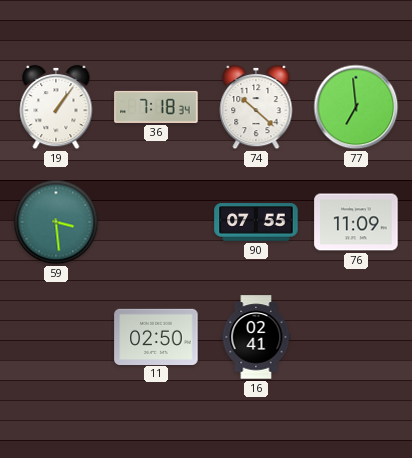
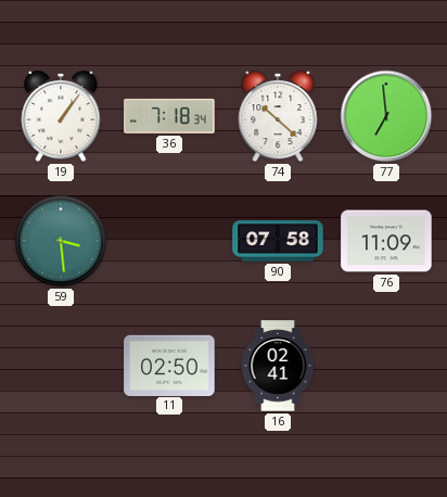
90: 07:55 -> 07:58
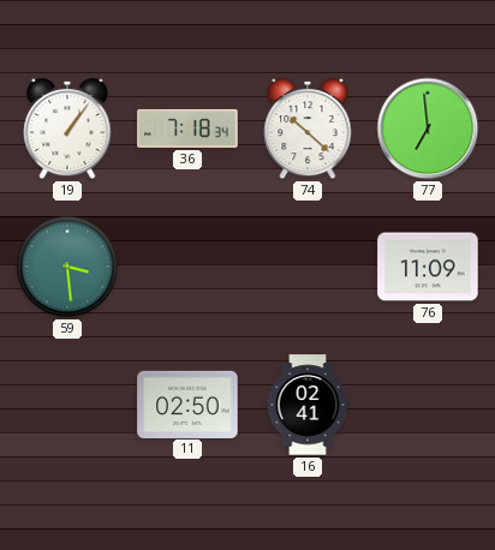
90: 07:58 -> none
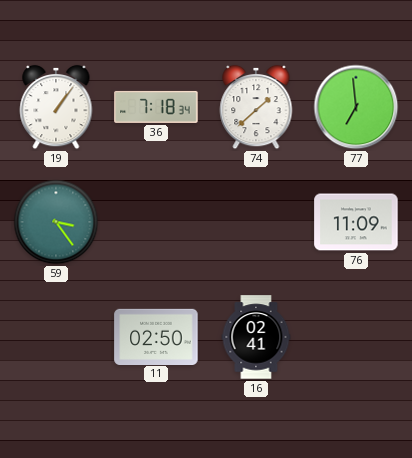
74: 10:22 -> 1:38
59: 3:29 -> 3:24
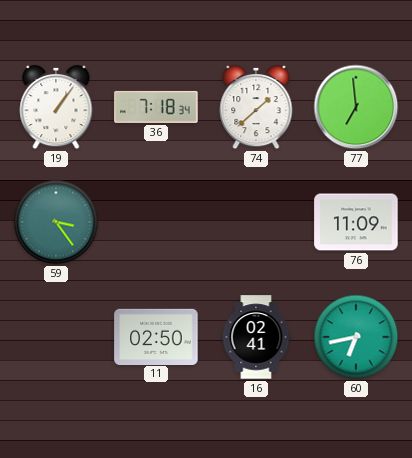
60: none -> 6:43
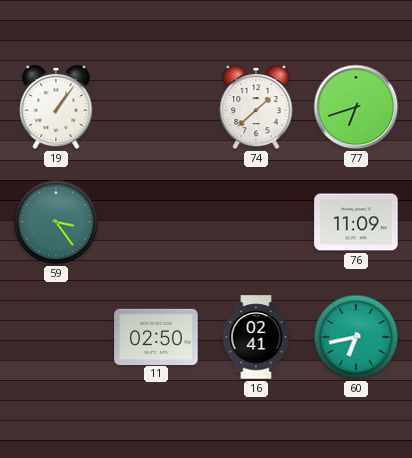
36: 7:18 -> none
77: 6:59 -> 6:42
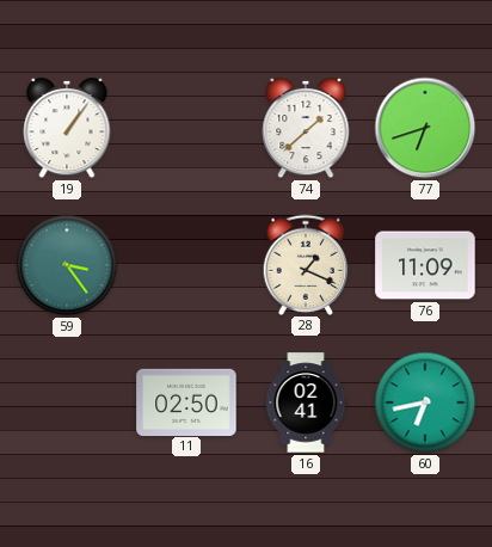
28: none -> 1:19
